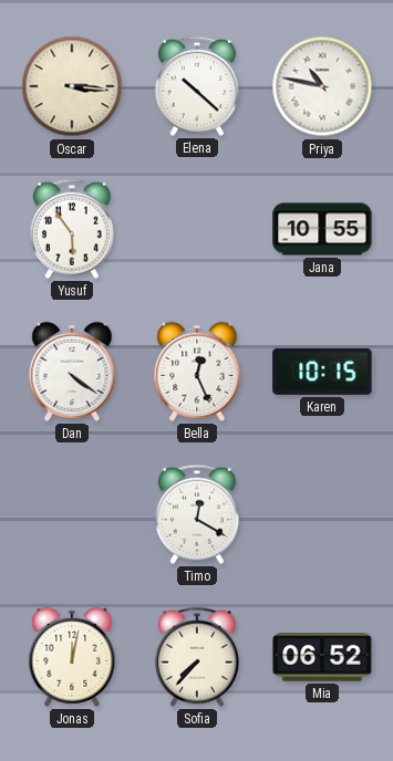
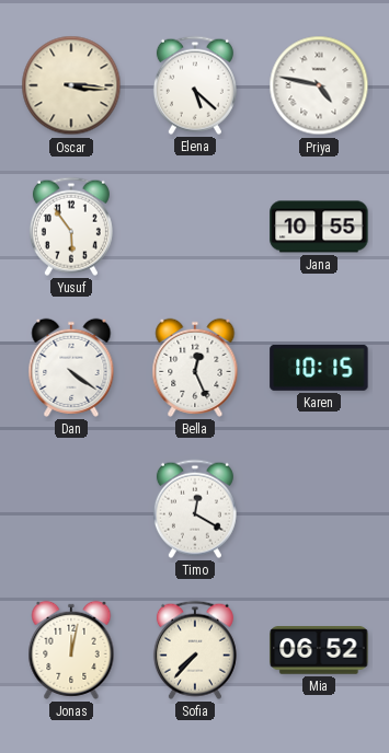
Elena: 10:22 -> 5:22
Priya: 10:47 -> 4:47
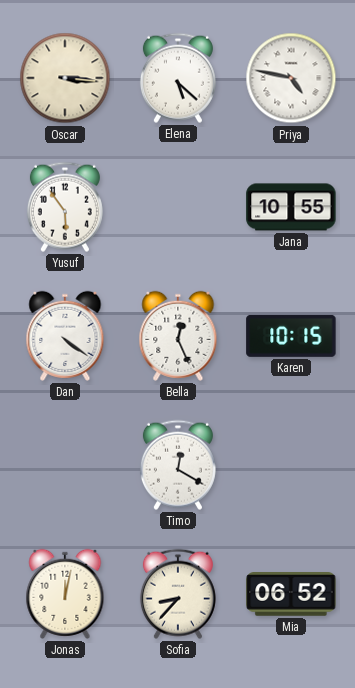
Sofia: 7:37 -> 8:37
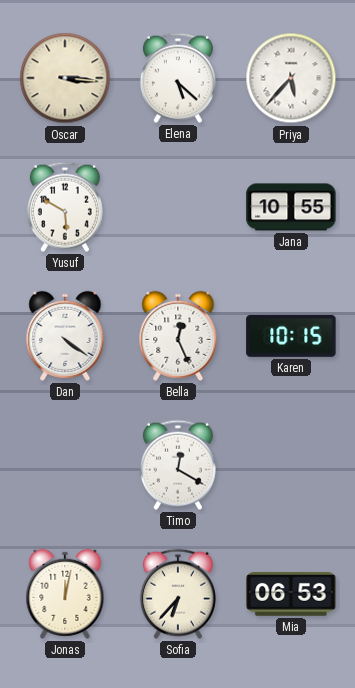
Priya: 4:47 -> 5:37
Yusuf: 5:54 -> 5:50
Sofia: 8:37 -> 6:37
Mia: 06:52 -> 06:53
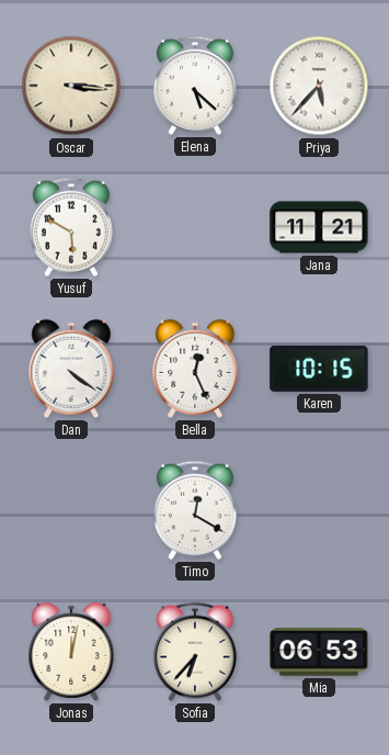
Jana: 10:55 -> 11:21
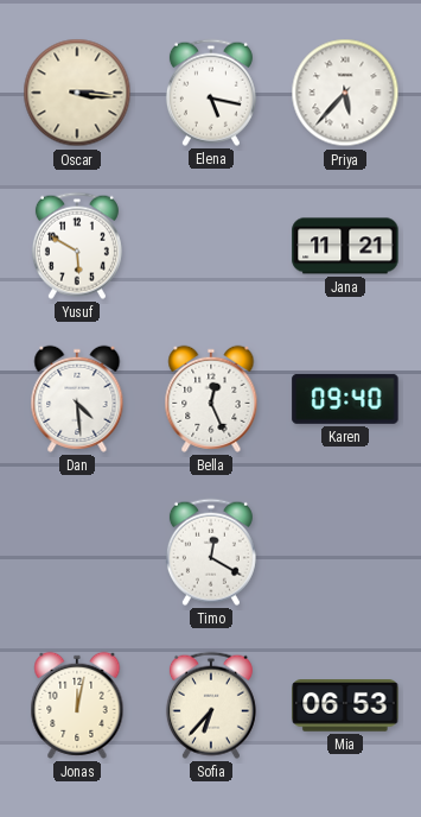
Elena: 5:22 -> 5:17
Dan: 4:21 -> 4:29
Karen: 10:15 -> 09:40
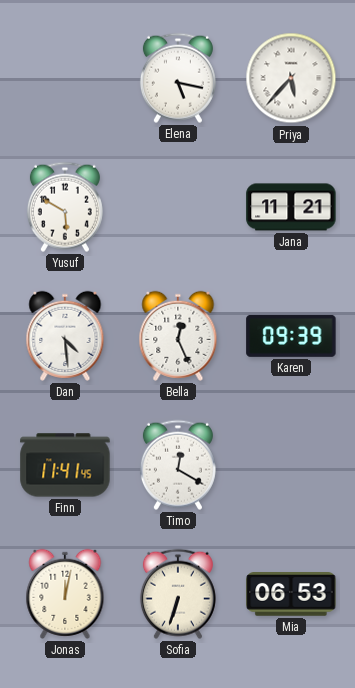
Oscar: 3:16 -> none
Karen: 09:40 -> 09:39
Finn: none -> 11:41
Sofia: 6:37 -> 6:33
